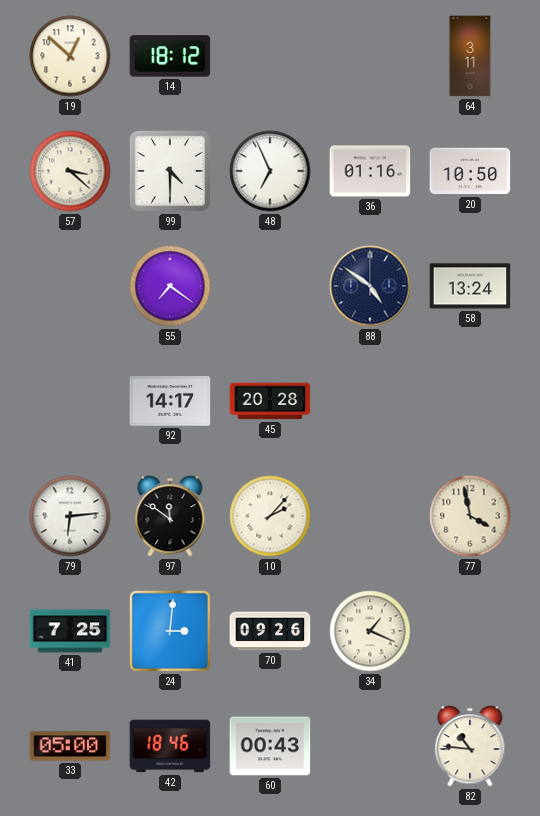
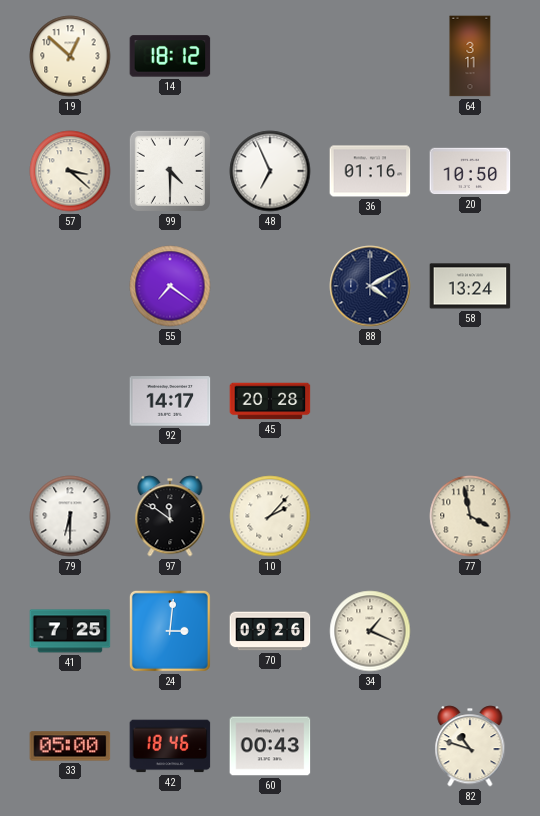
88: 4:51 -> 4:10
79: 6:14 -> 6:30
82: 10:46 -> 10:48
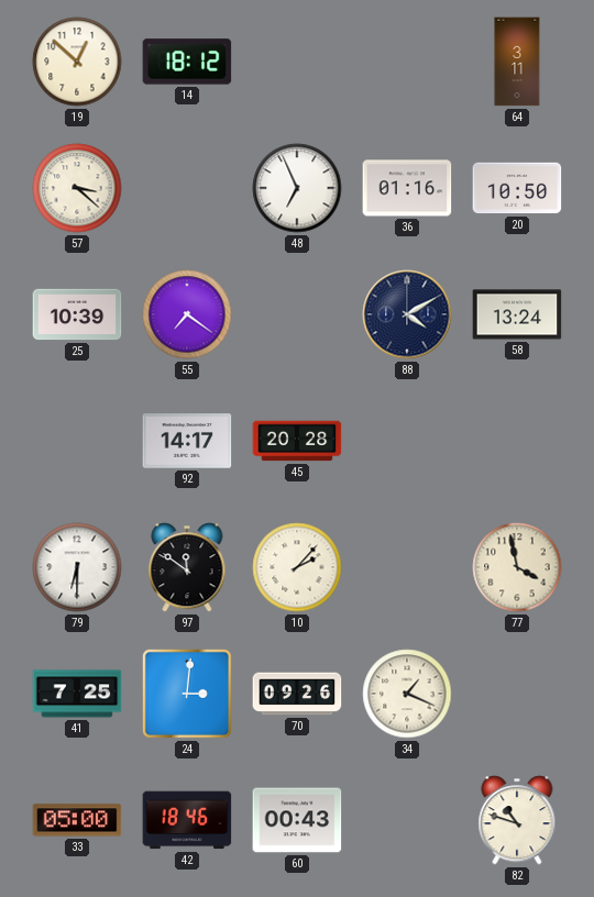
99: 4:30 -> none
25: none -> 10:39
